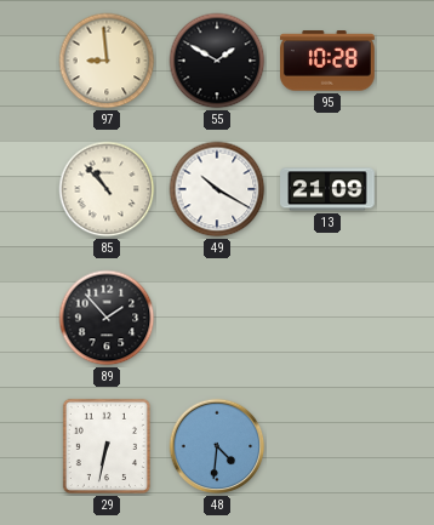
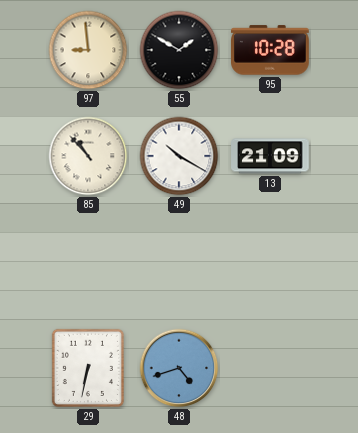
89: 1:53 -> none
48: 4:31 -> 4:42
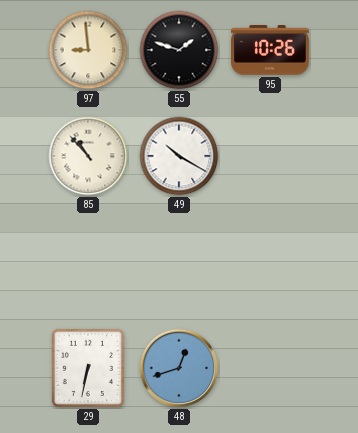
55: 1:50 -> 1:48
95: 10:28 -> 10:26
13: 21:09 -> none
48: 4:42 -> 12:42
